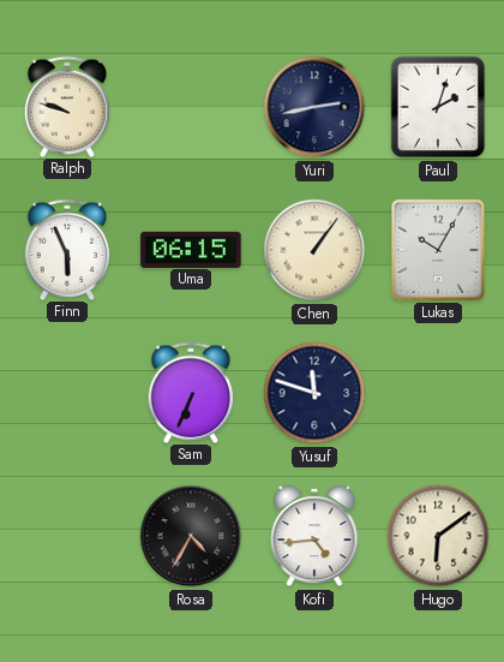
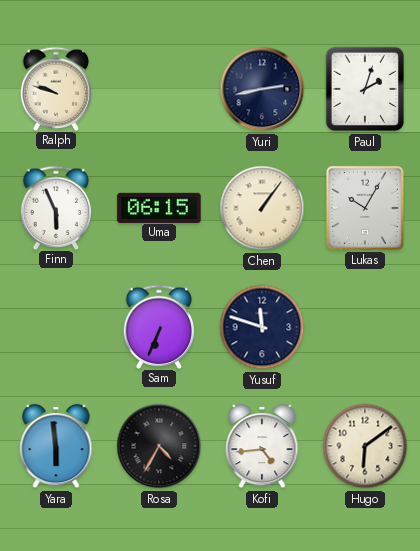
Yara: none -> 5:59
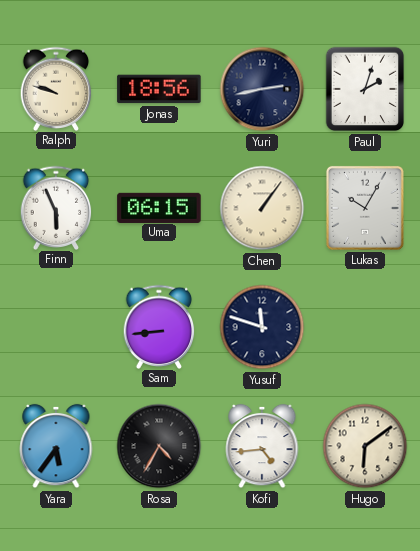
Jonas: none -> 18:56
Sam: 6:34 -> 8:44
Yara: 5:59 -> 5:36
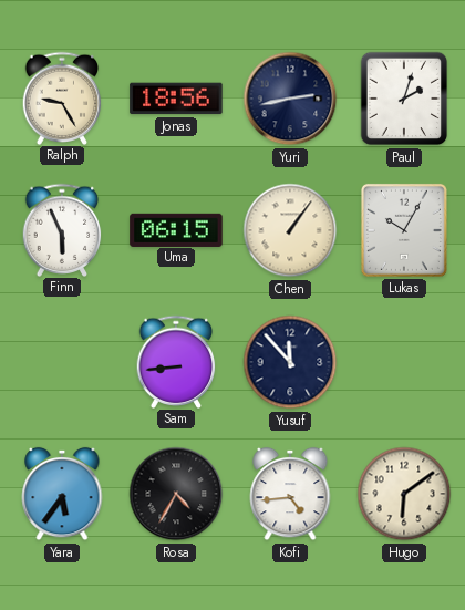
Ralph: 9:48 -> 9:25
Yusuf: 11:48 -> 11:53
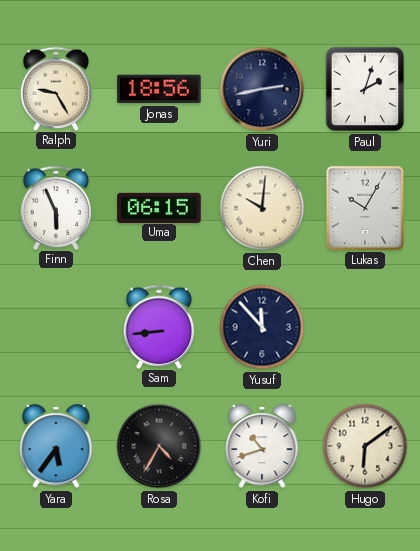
Chen: 1:06 -> 10:01
Kofi: 4:44 -> 10:42
